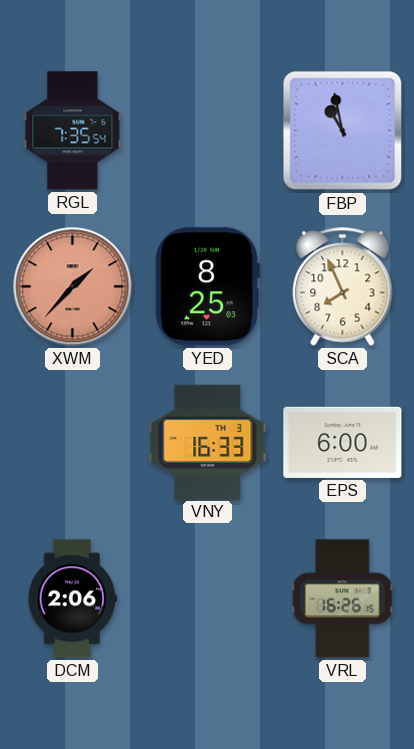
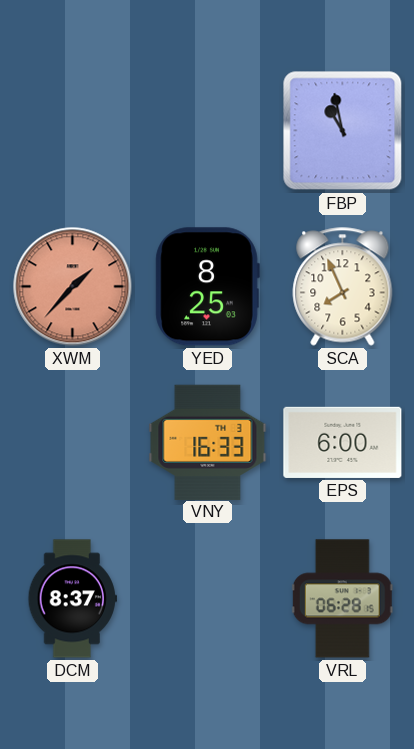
RGL: 7:35 -> none
DCM: 2:06 -> 8:37
VRL: 16:26 -> 06:28
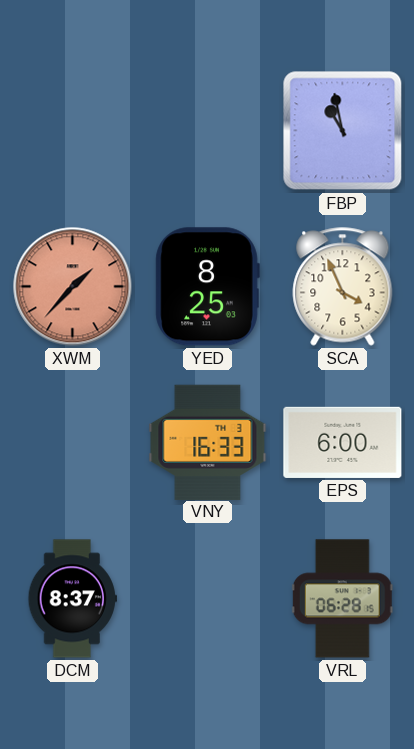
SCA: 7:56 -> 3:56
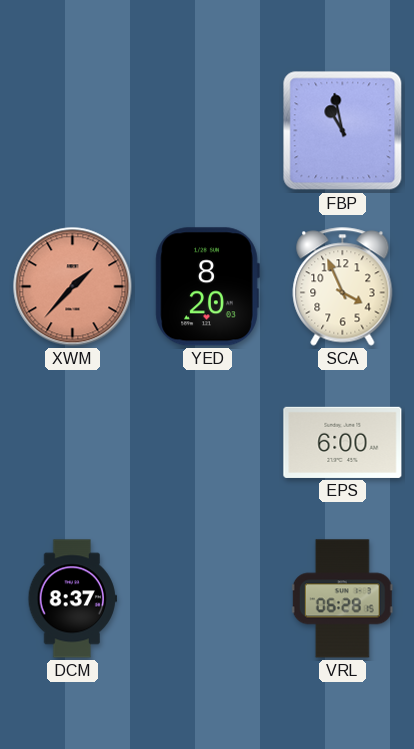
YED: 8:25 -> 8:20
VNY: 16:33 -> none
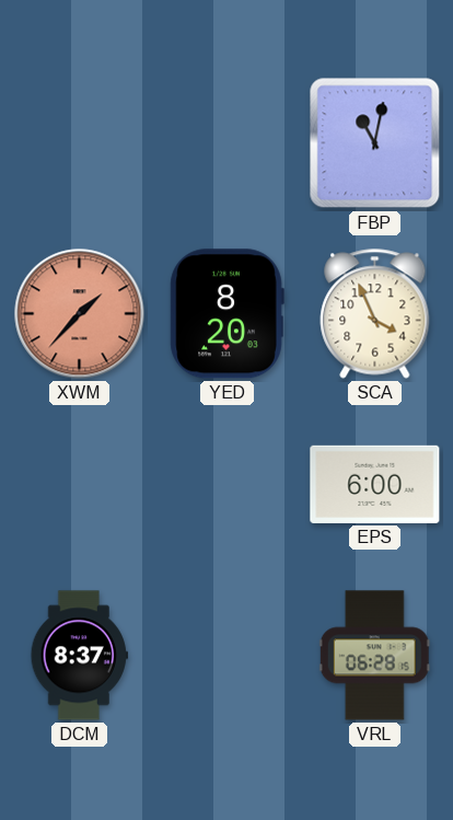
FBP: 10:58 -> 11:02
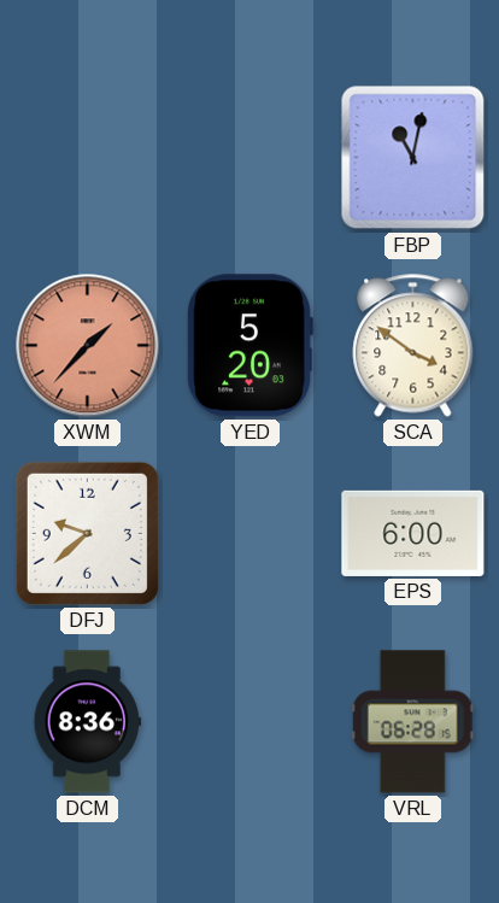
YED: 8:20 -> 5:20
SCA: 3:56 -> 3:51
DFJ: none -> 9:38
DCM: 8:37 -> 8:36
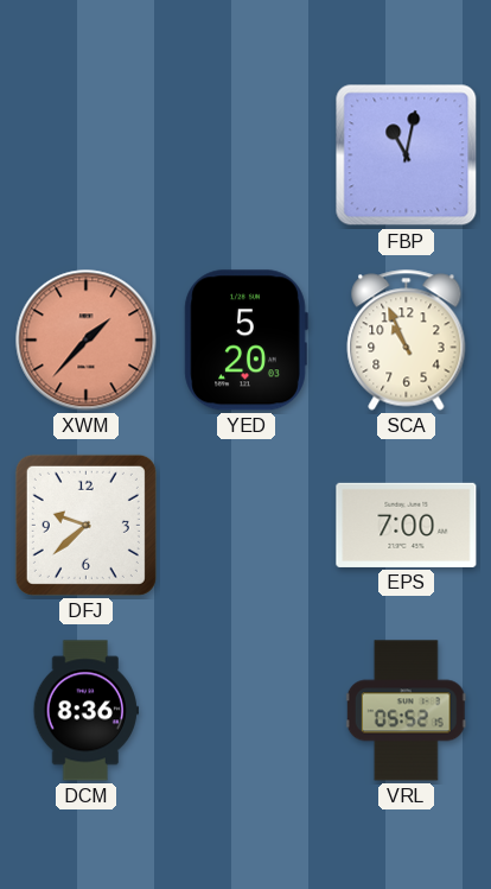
SCA: 3:51 -> 10:56
EPS: 6:00 -> 7:00
VRL: 06:28 -> 05:52
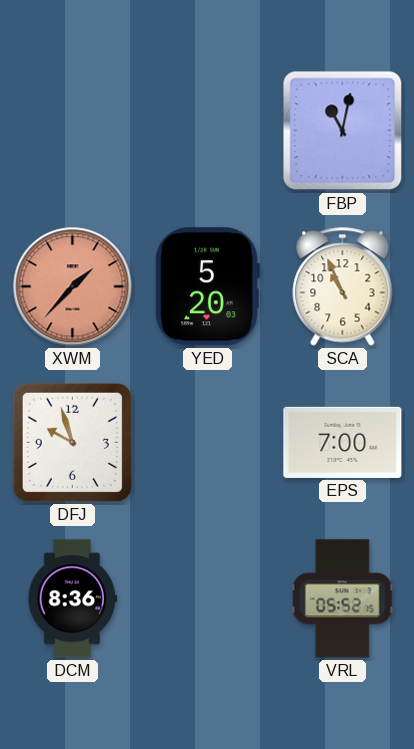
DFJ: 9:38 -> 9:57
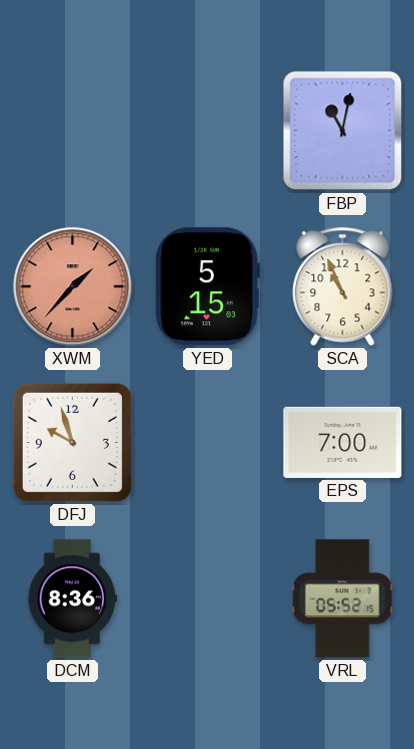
YED: 5:20 -> 5:15
